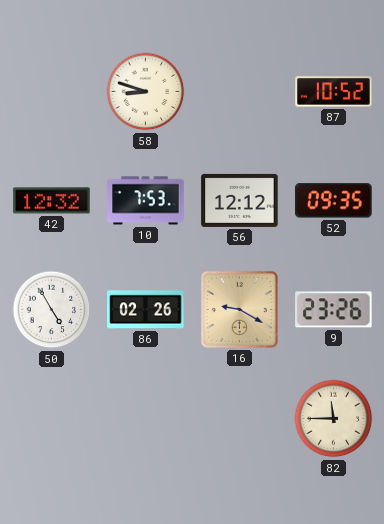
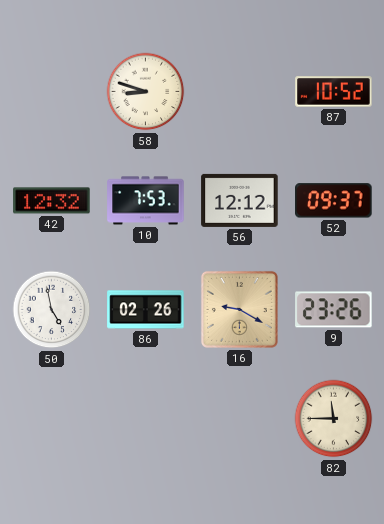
52: 09:35 -> 09:37
50: 4:55 -> 4:58
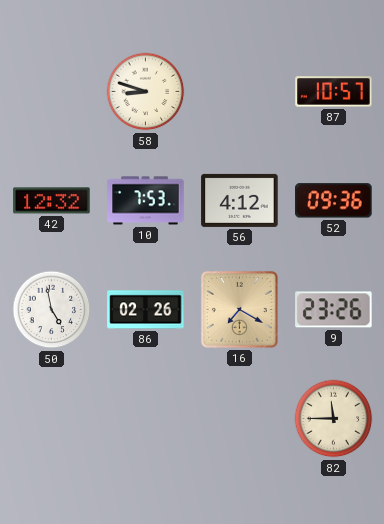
87: 10:52 -> 10:57
56: 12:12 -> 4:12
52: 09:37 -> 09:36
16: 9:20 -> 7:20
